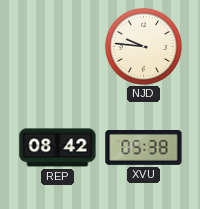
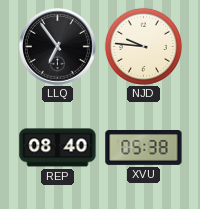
LLQ: none -> 6:54
REP: 08:42 -> 08:40
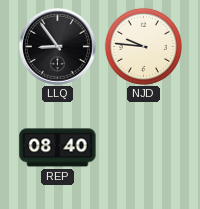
LLQ: 6:54 -> 8:54
XVU: 05:38 -> none
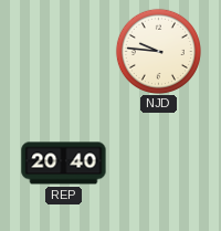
LLQ: 8:54 -> none
REP: 08:40 -> 20:40
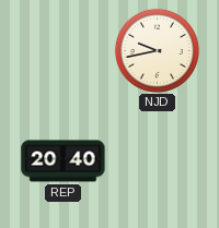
NJD: 9:46 -> 9:43
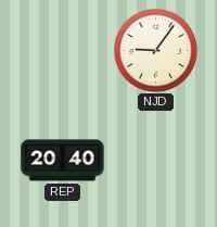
NJD: 9:43 -> 9:06
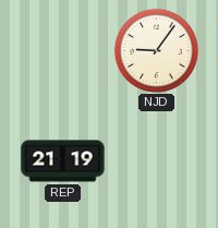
REP: 20:40 -> 21:19
